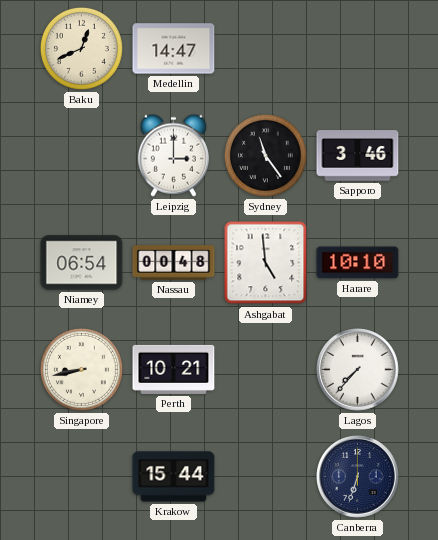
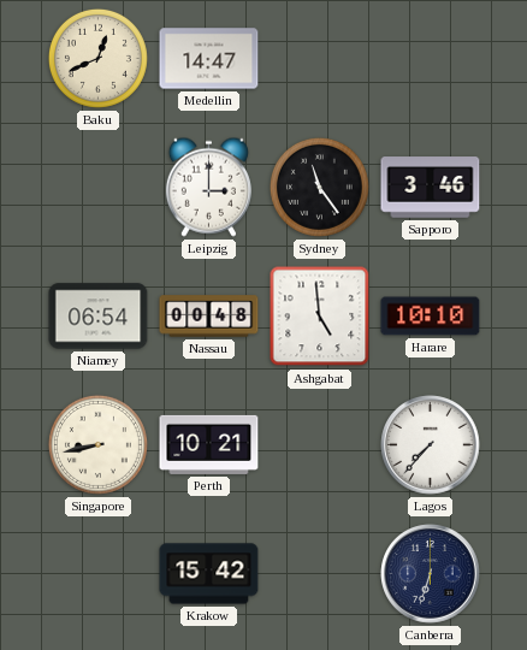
Krakow: 15:44 -> 15:42
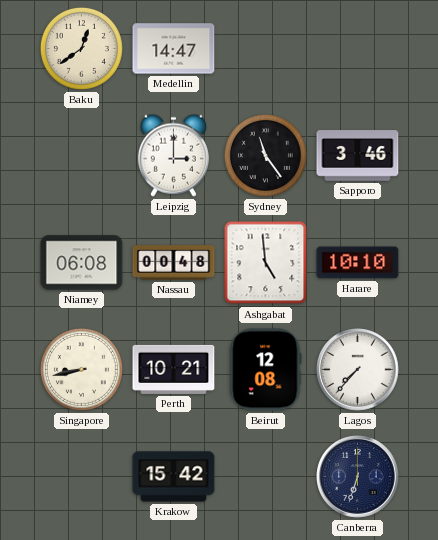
Baku: 12:41 -> 12:39
Niamey: 06:54 -> 06:08
Beirut: none -> 12:08
